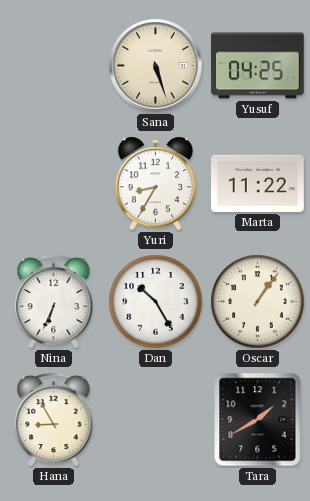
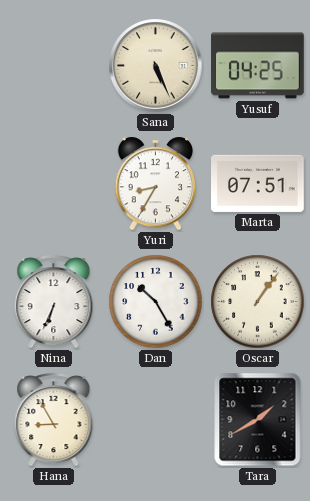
Sana: 5:27 -> 5:26
Marta: 11:22 -> 07:51
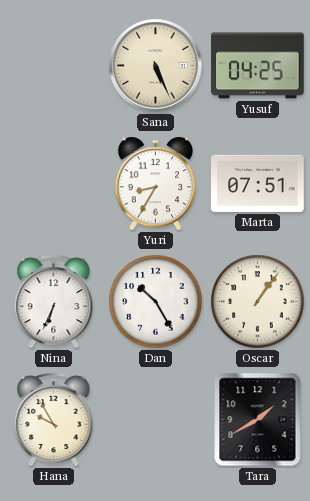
Hana: 8:55 -> 9:55
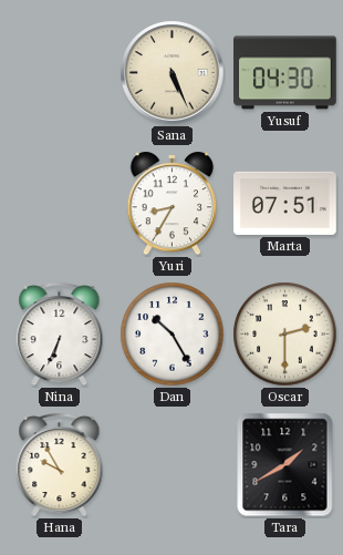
Yusuf: 04:25 -> 04:30
Oscar: 1:06 -> 2:30
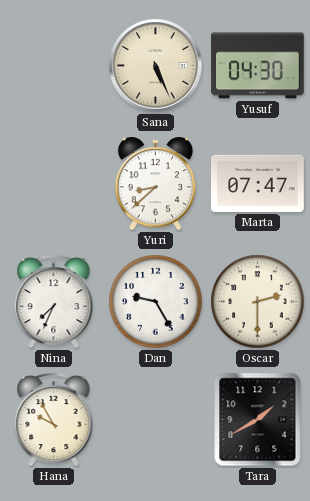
Yuri: 8:35 -> 8:38
Marta: 07:51 -> 07:47
Nina: 6:34 -> 7:34
Dan: 10:25 -> 9:25
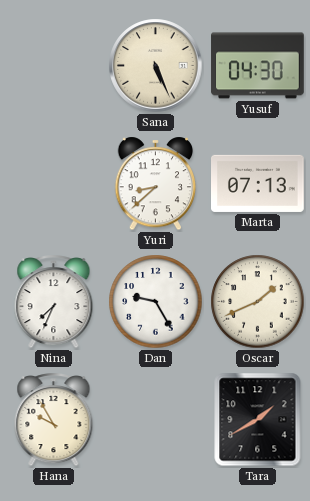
Marta: 07:47 -> 07:13
Oscar: 2:30 -> 1:41
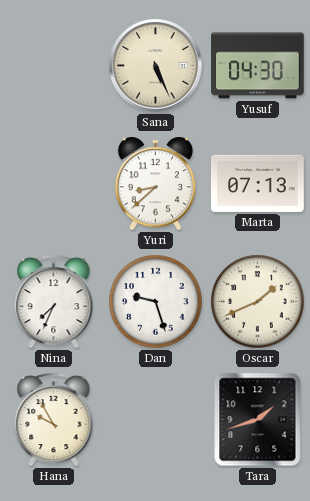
Dan: 9:25 -> 9:27
Tara: 1:40 -> 1:42
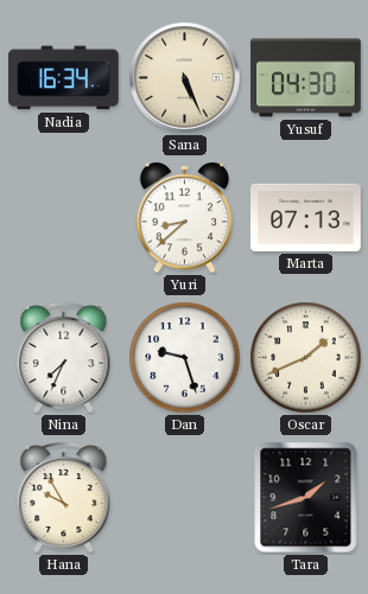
Nadia: none -> 16:34
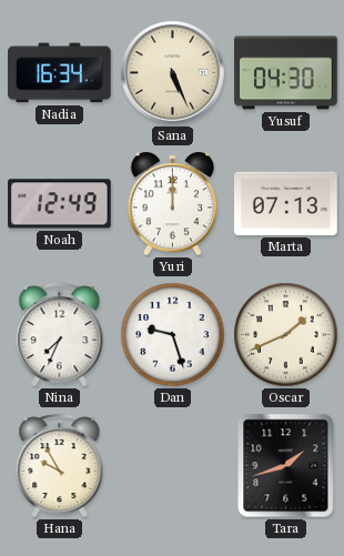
Noah: none -> 12:49
Yuri: 8:38 -> 12:00
